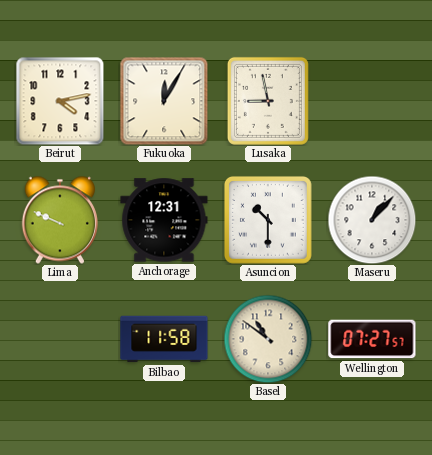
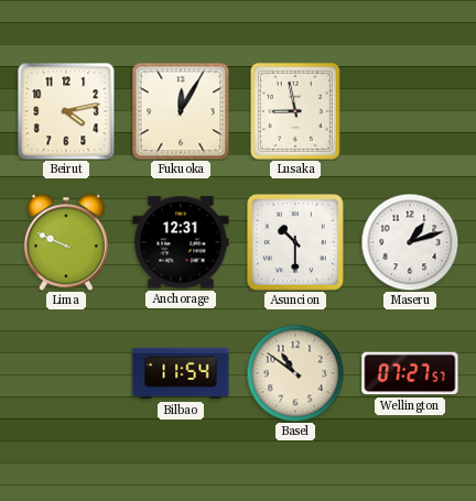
Maseru: 1:07 -> 1:12
Bilbao: 11:58 -> 11:54
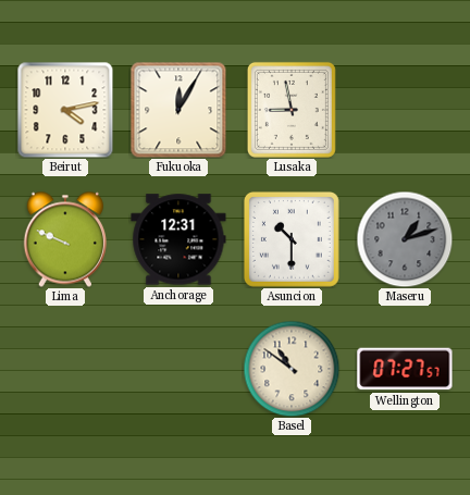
Maseru dial: white -> grey
Bilbao: 11:54 -> none
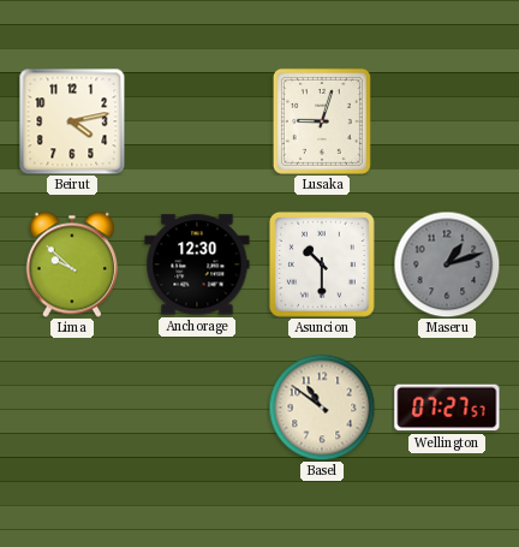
Fukuoka: 12:05 -> none
Lusaka: 8:58 -> 9:03
Lima: 9:49 -> 9:52
Anchorage: 12:31 -> 12:30
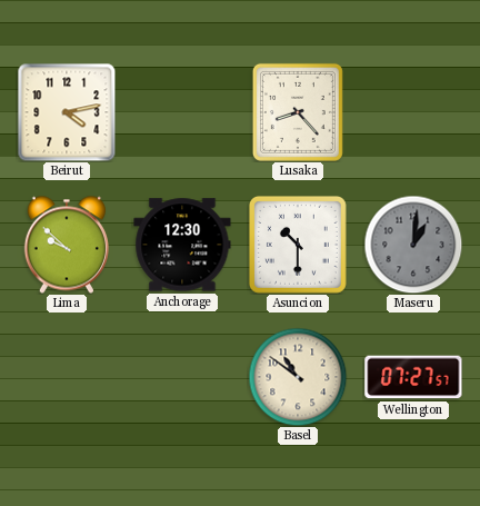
Lusaka: 9:03 -> 8:23
Maseru: 1:12 -> 1:01
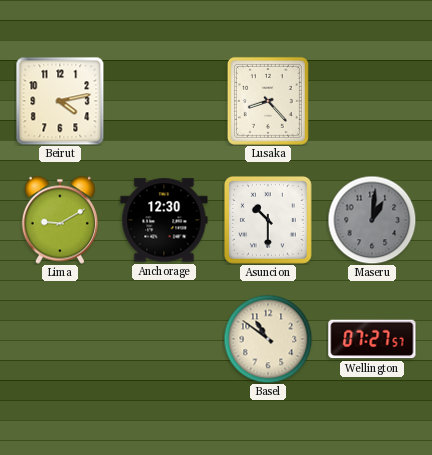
Lima: 9:52 -> 9:10
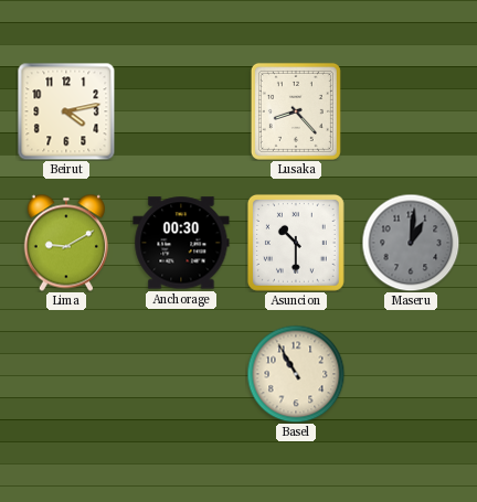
Anchorage: 12:30 -> 00:30
Basel: 10:51 -> 10:55
Wellington: 07:27 -> none
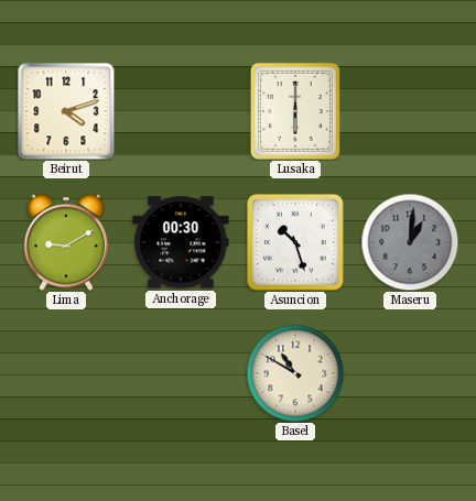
Beirut: 4:13 -> 4:12
Lusaka: 8:23 -> 6:00
Asuncion: 10:30 -> 10:27
Basel: 10:55 -> 10:50
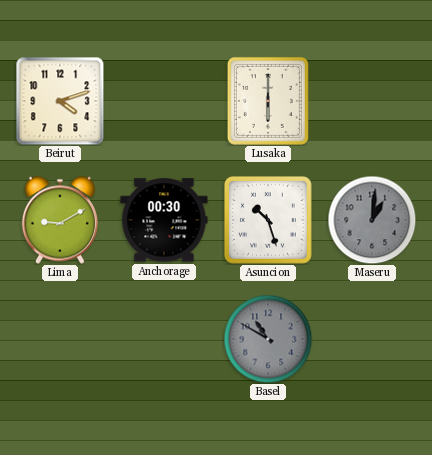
Basel dial: cream -> grey
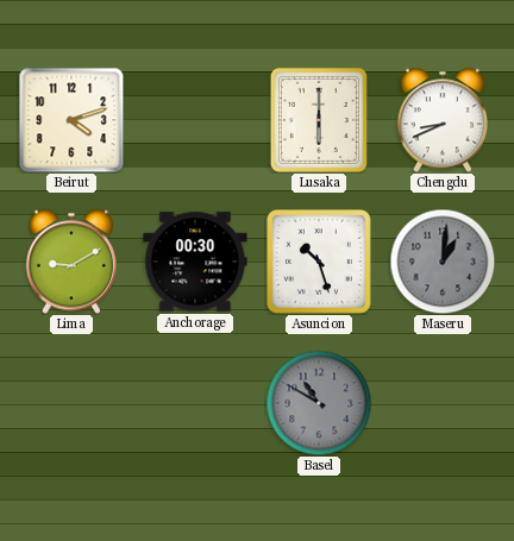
Chengdu: none -> 8:41
